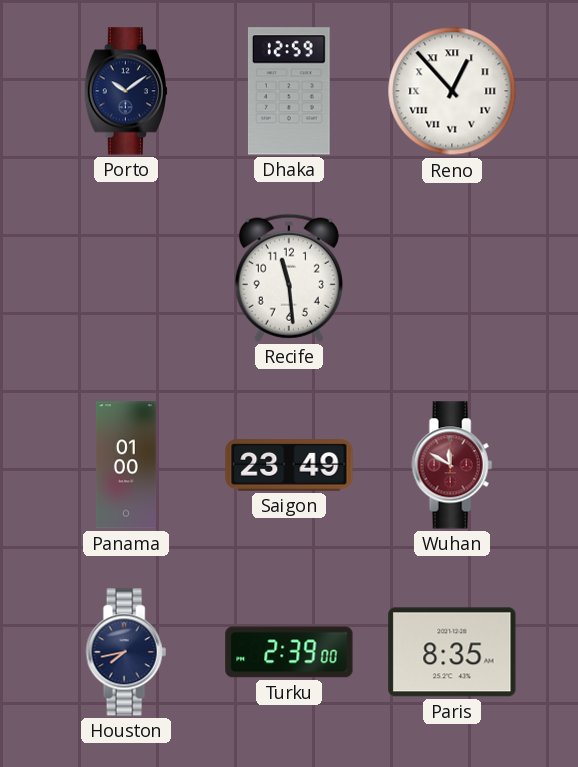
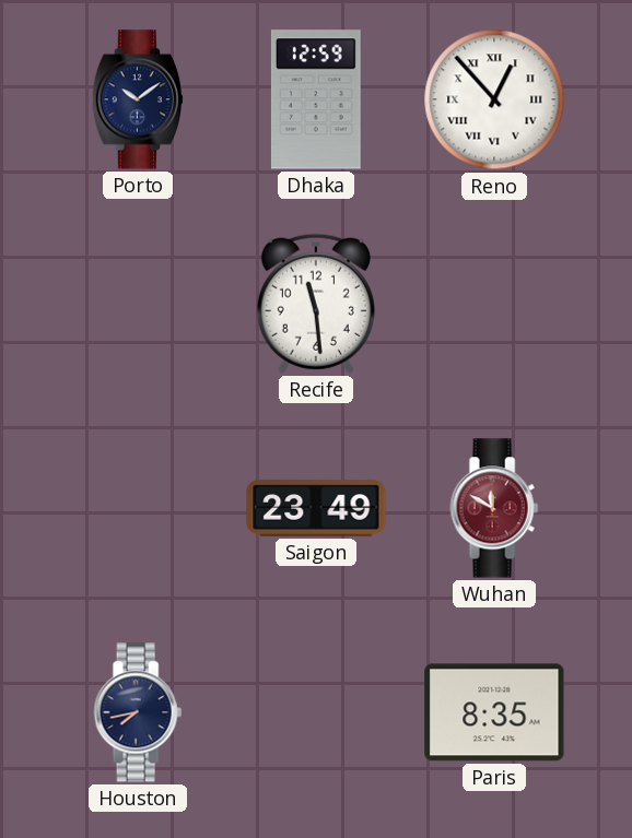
Panama: 01:00 -> none
Turku: 2:39 -> none
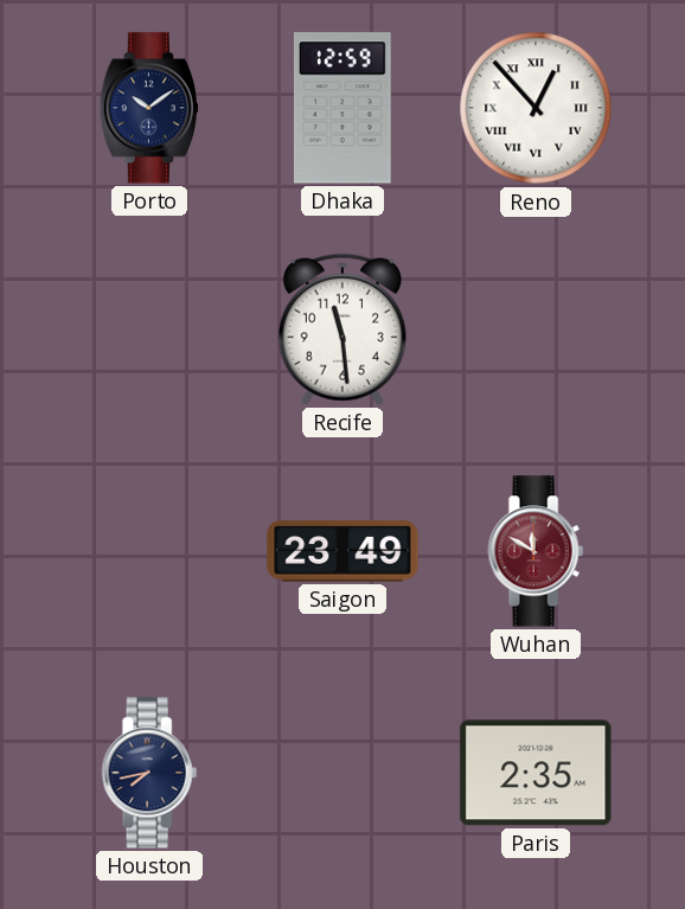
Paris: 8:35 -> 2:35
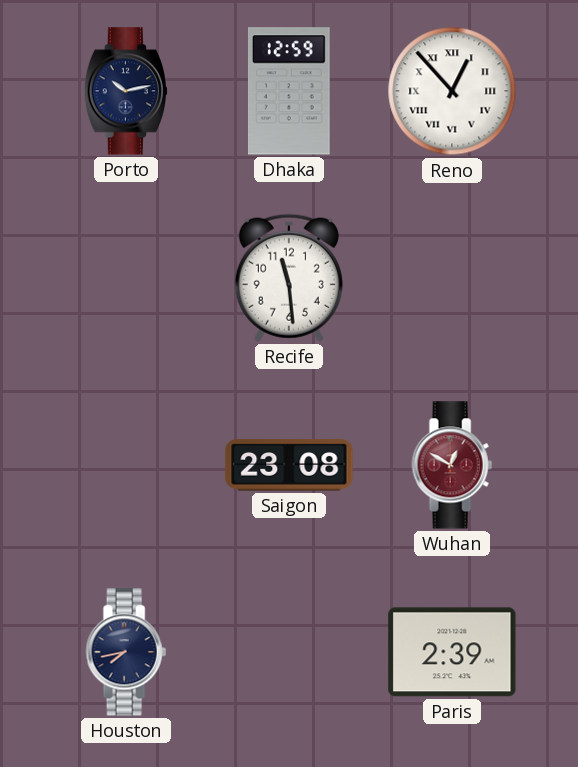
Porto: 10:09 -> 10:13
Saigon: 23:49 -> 23:08
Wuhan: 11:50 -> 12:50
Paris: 2:35 -> 2:39
